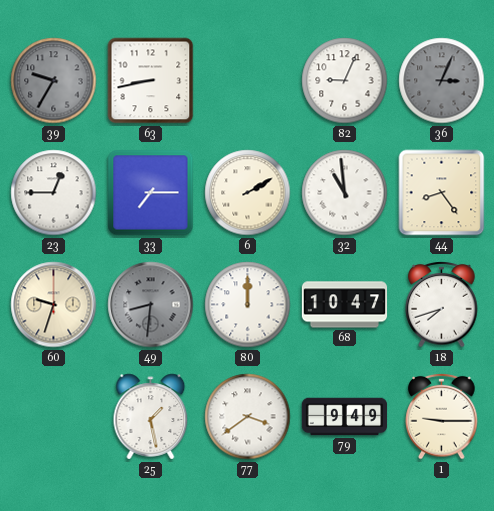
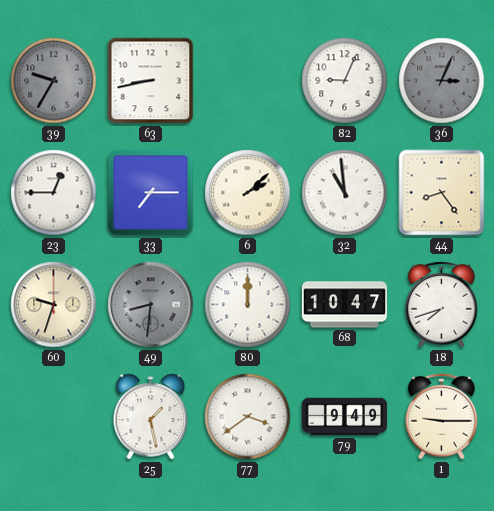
6: 2:10 -> 2:08
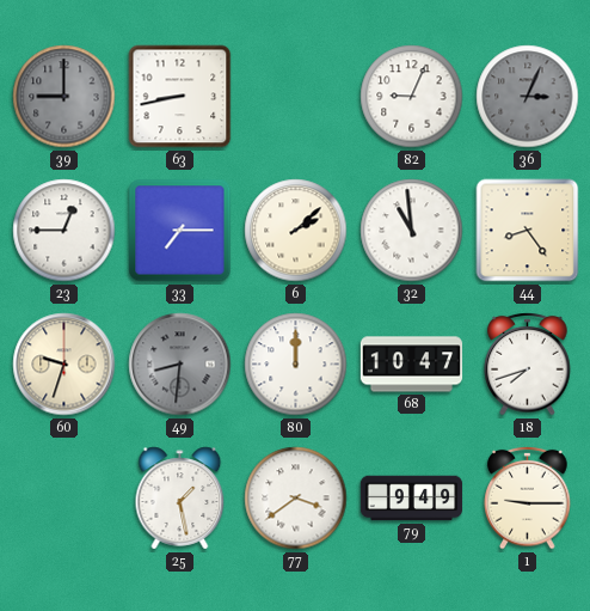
39: 9:35 -> 9:00
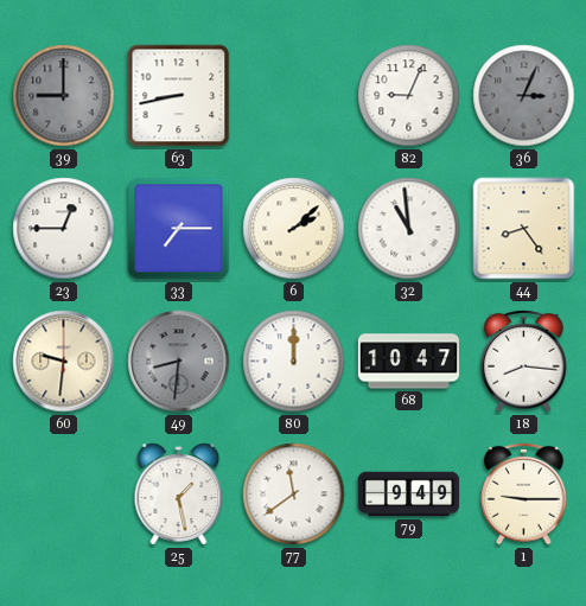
60: 9:33 -> 9:31
18: 7:42 -> 8:16
77: 3:39 -> 11:39
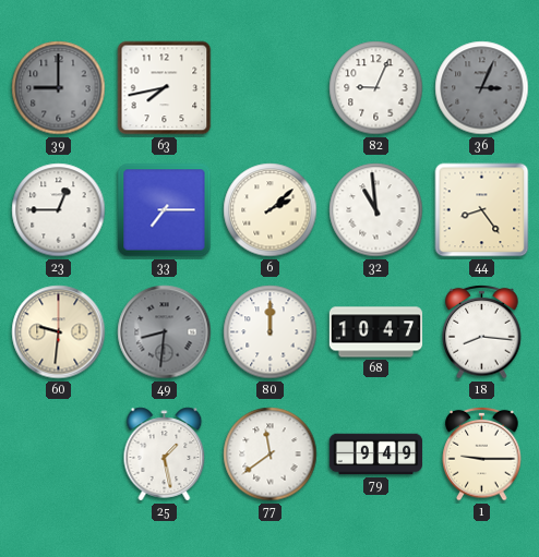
63: 8:43 -> 7:43
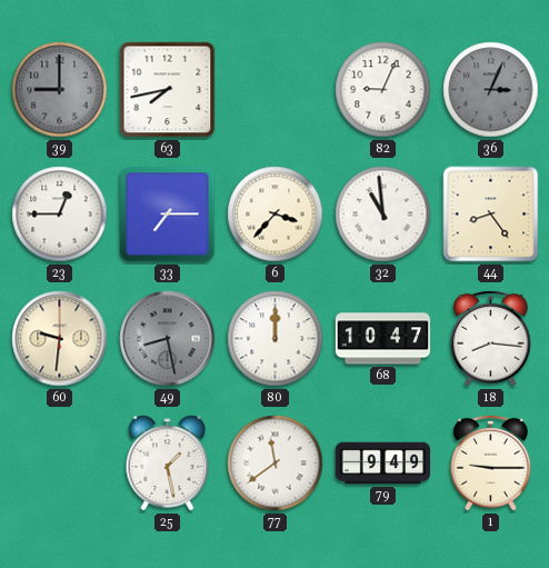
6: 2:08 -> 3:37
49: 8:31 -> 8:28
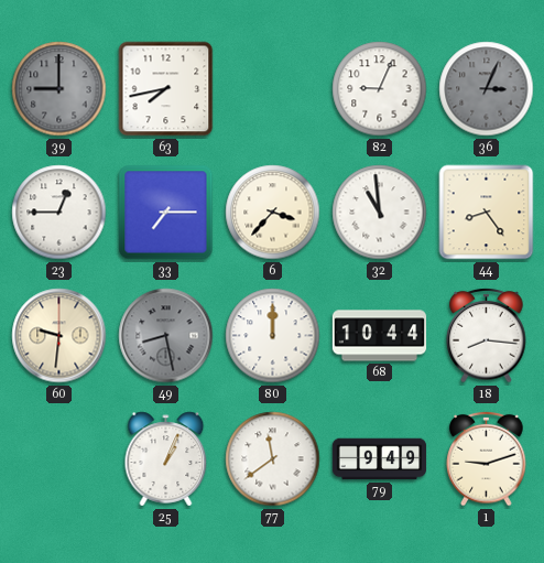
68: 10:47 -> 10:44
25: 1:28 -> 1:04
1: 9:15 -> 9:12
